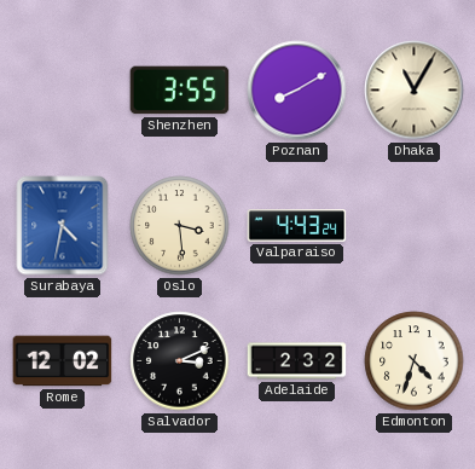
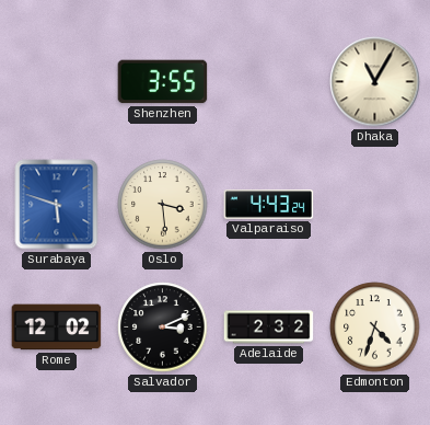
Poznan: 8:10 -> none
Surabaya: 4:32 -> 5:48
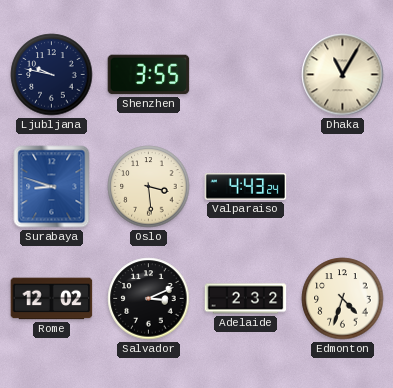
Ljubljana: none -> 9:47
Surabaya: 5:48 -> 8:48
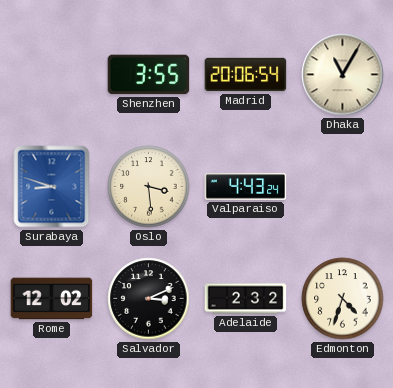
Ljubljana: 9:47 -> none
Madrid: none -> 20:06
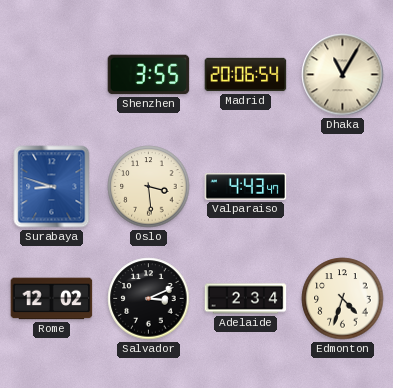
Valparaiso: 4:43:24 -> 4:43:47
Adelaide: 2:32 -> 2:34
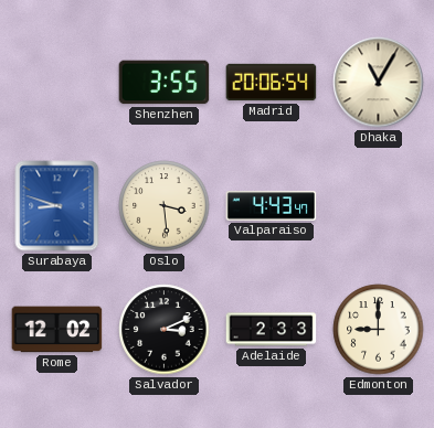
Adelaide: 2:34 -> 2:33
Edmonton: 4:33 -> 9:00
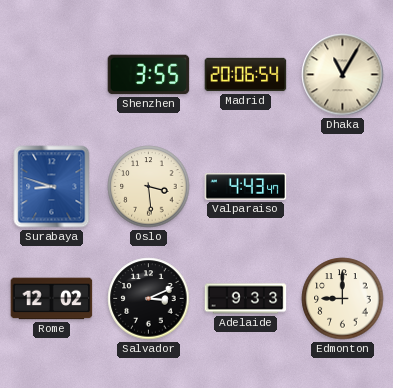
Adelaide: 2:33 -> 9:33
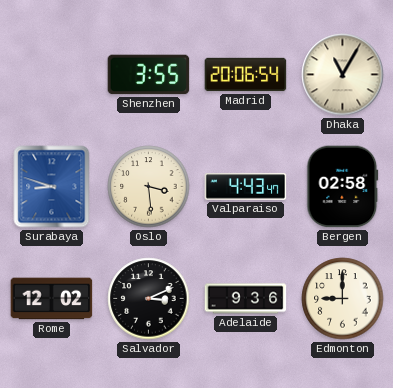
Bergen: none -> 02:58
Adelaide: 9:33 -> 9:36
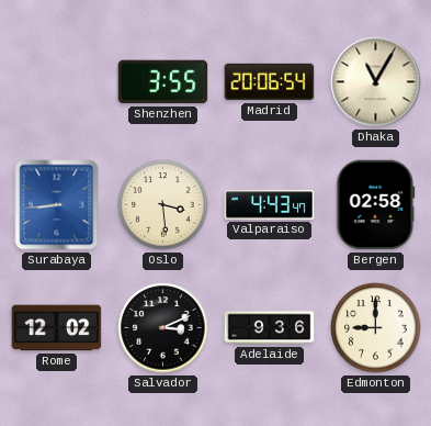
Surabaya: 8:48 -> 8:44
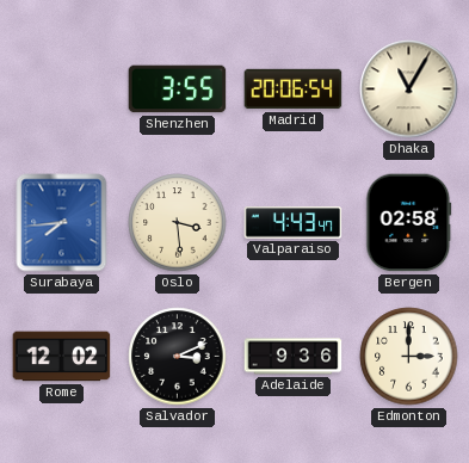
Surabaya: 8:44 -> 7:44
Edmonton: 9:00 -> 3:00
